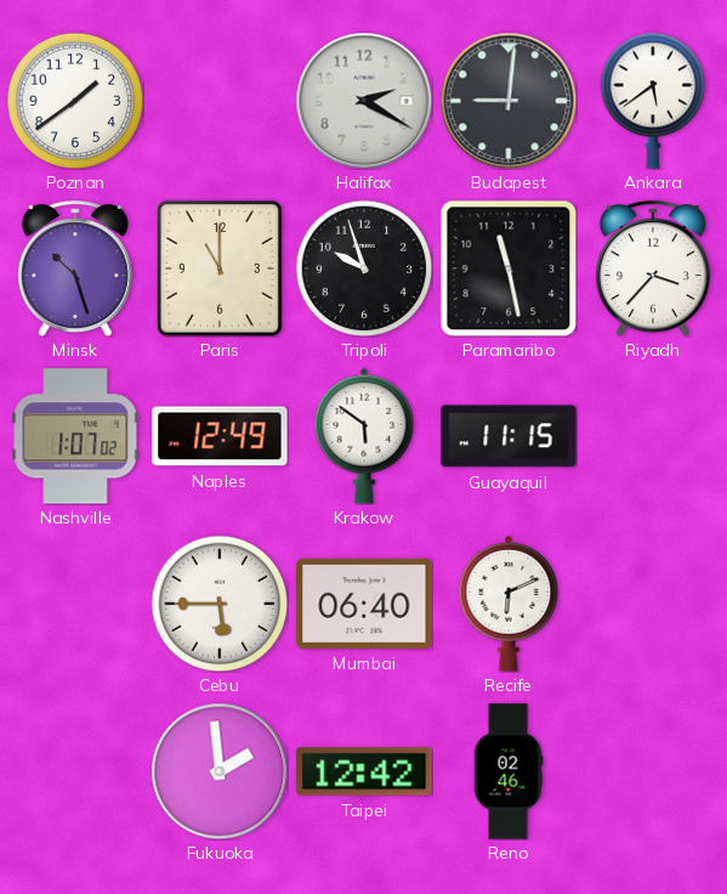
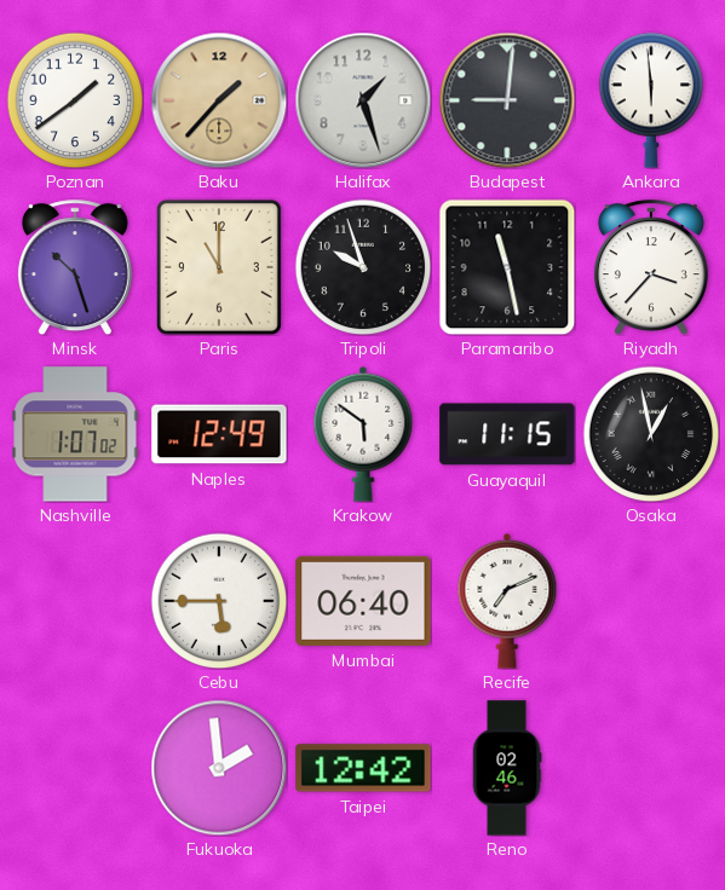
Baku: none -> 1:37
Halifax: 2:20 -> 1:27
Ankara: 5:39 -> 5:59
Osaka: none -> 12:58
Recife: 6:11 -> 7:11
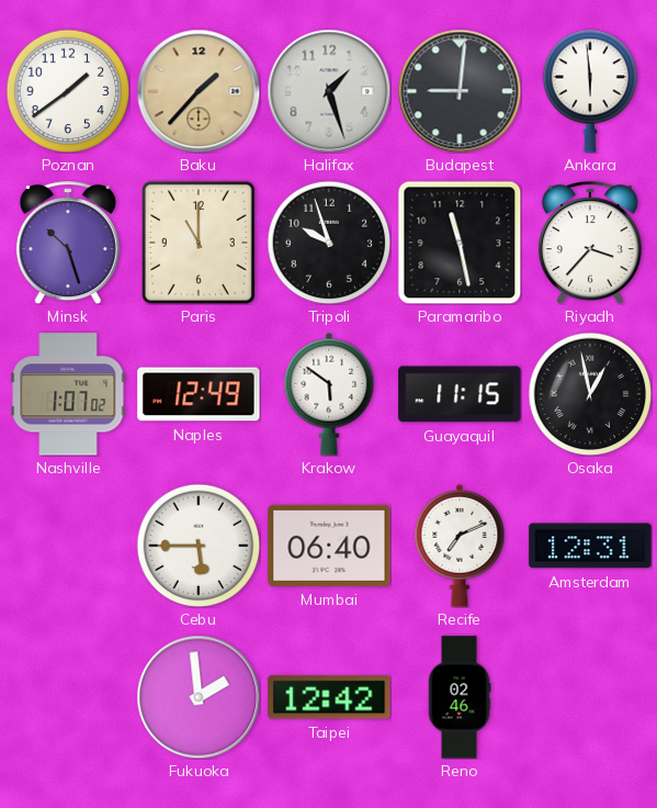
Amsterdam: none -> 12:31
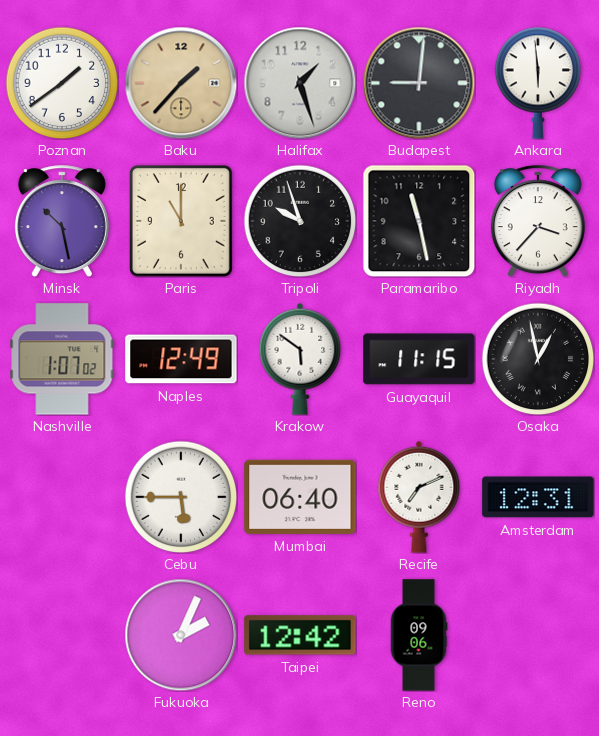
Minsk: 10:27 -> 10:28
Fukuoka: 1:59 -> 2:04
Reno: 02:46 -> 09:06
